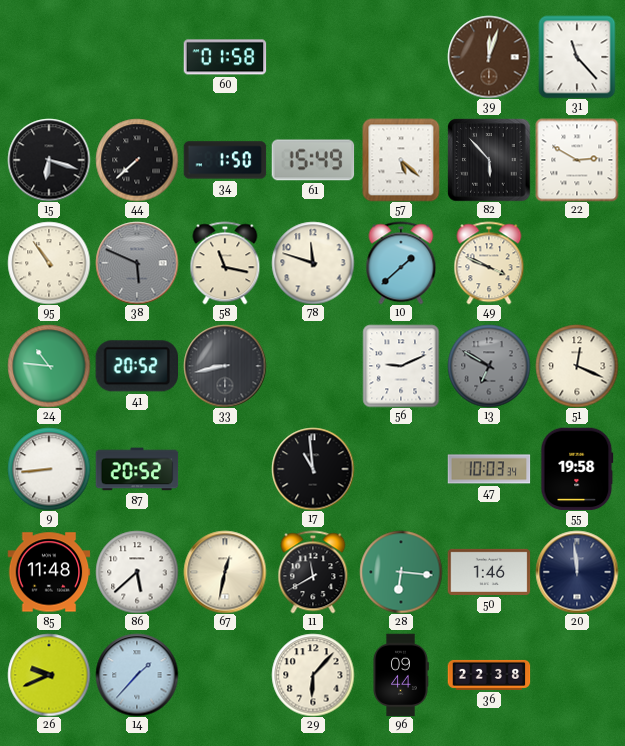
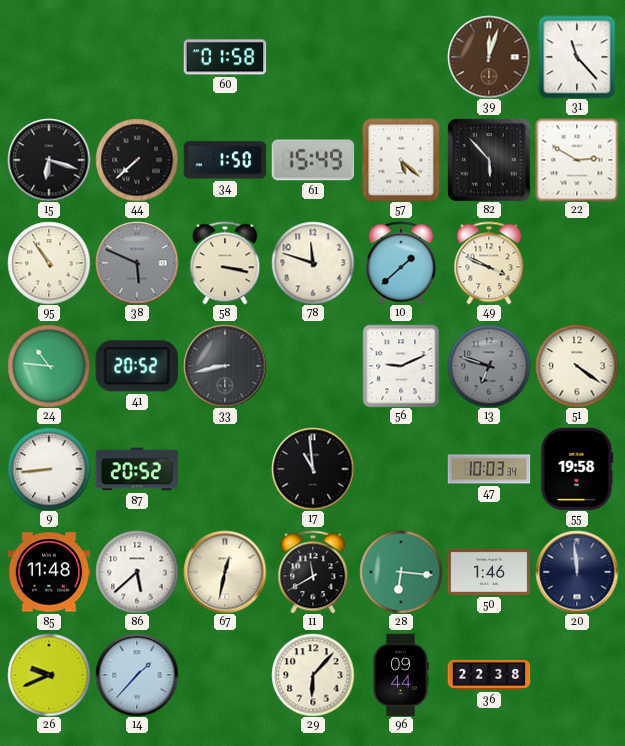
58: 11:17 -> 3:17
13: 6:50 -> 6:48
51: 12:19 -> 4:21
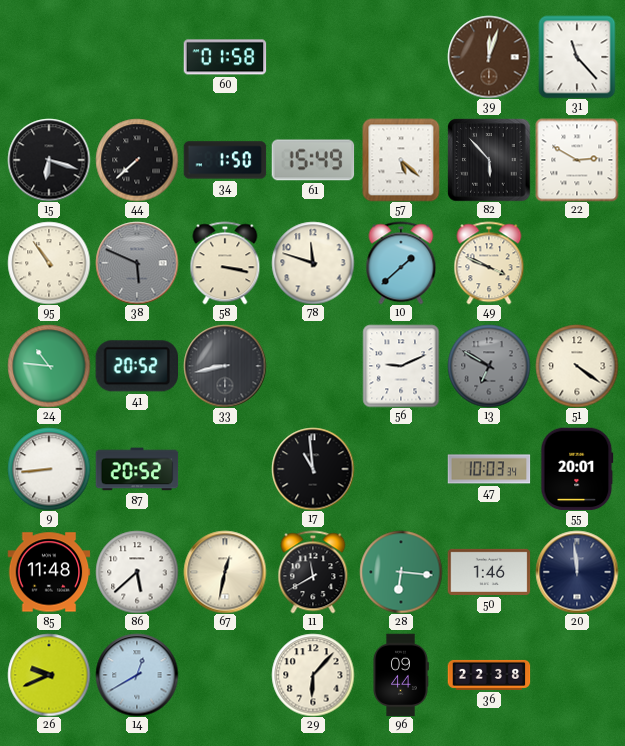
13: 6:48 -> 6:50
55: 19:58 -> 20:01
14: 1:37 -> 12:40
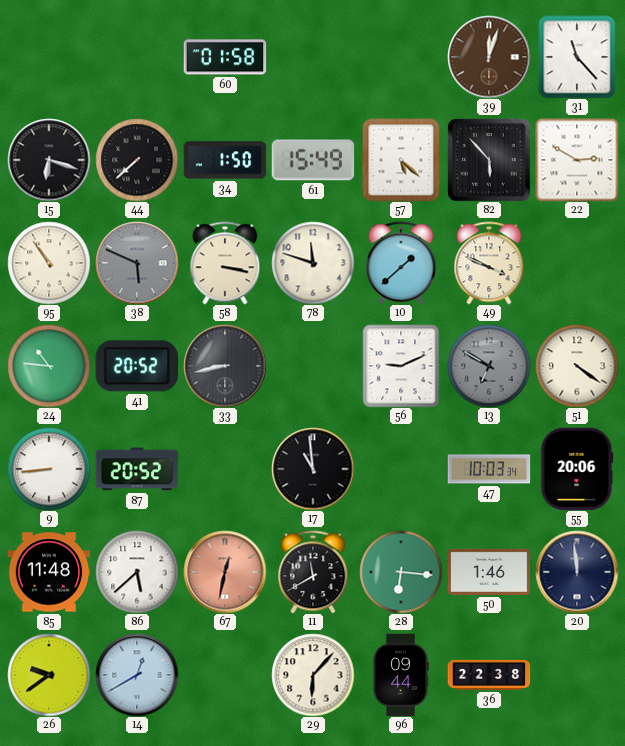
55: 20:01 -> 20:06
67 dial: cream -> salmon
26: 9:41 -> 9:39
